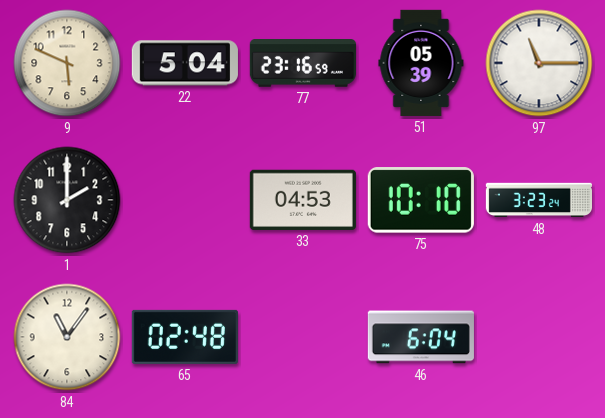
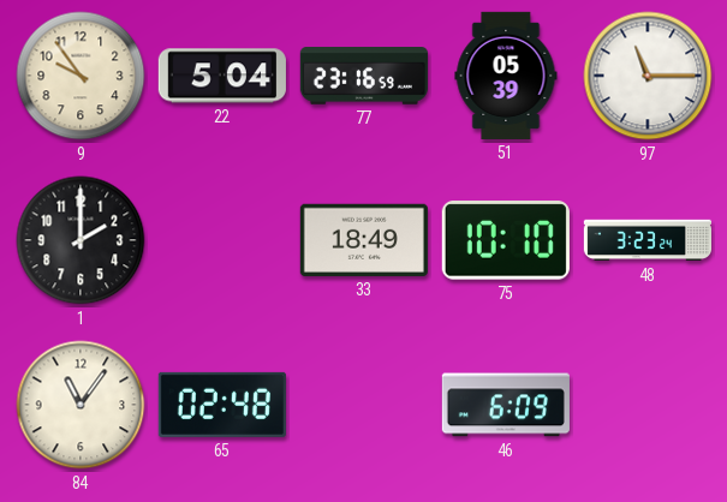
9: 5:49 -> 9:54
33: 04:53 -> 18:49
46: 6:04 -> 6:09
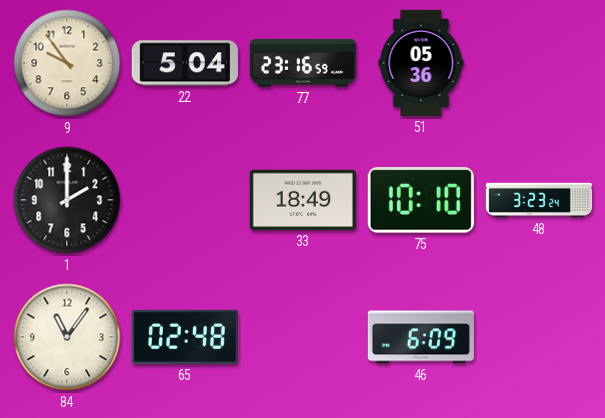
51: 05:39 -> 05:36
97: 11:15 -> none
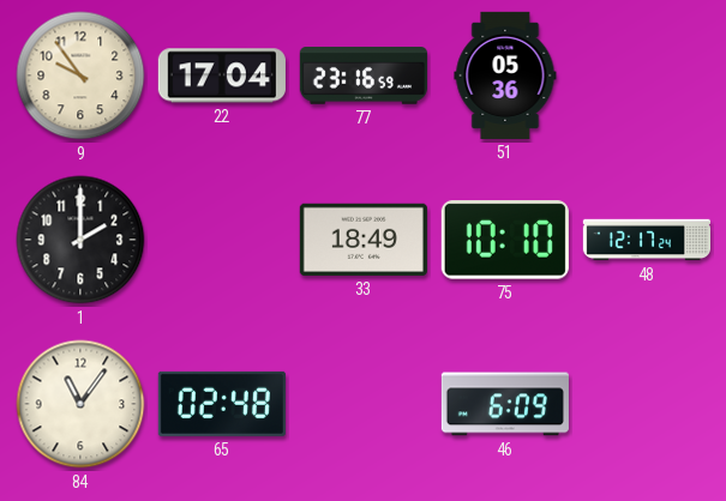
22: 5:04 -> 17:04
48: 3:23 -> 12:17
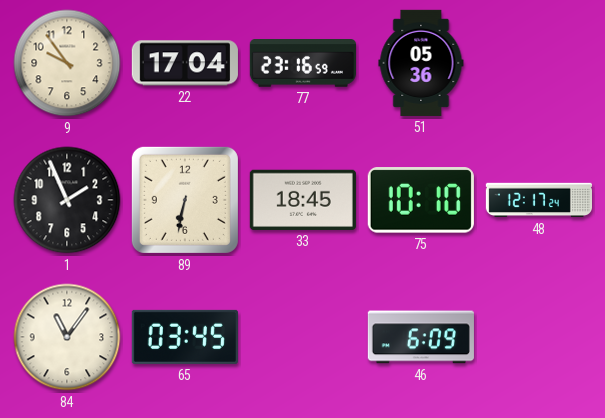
1: 2:00 -> 1:56
89: none -> 6:32
33: 18:49 -> 18:45
65: 02:48 -> 03:45
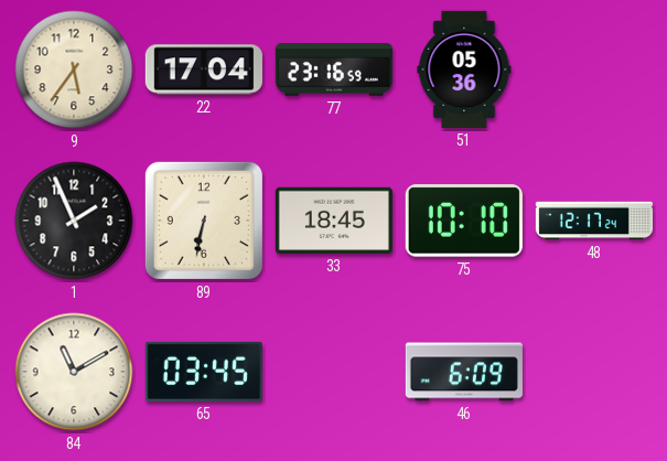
9: 9:54 -> 5:36
84: 11:06 -> 11:10
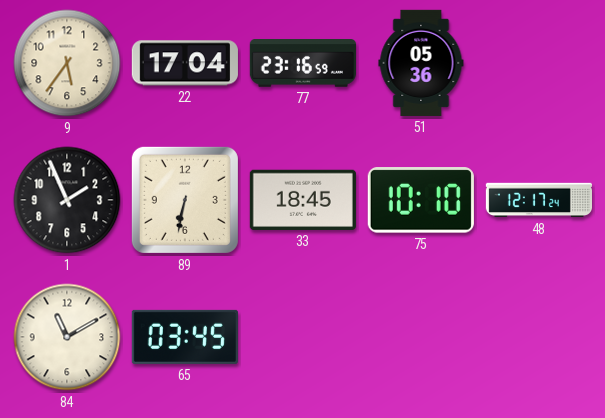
46: 6:09 -> none
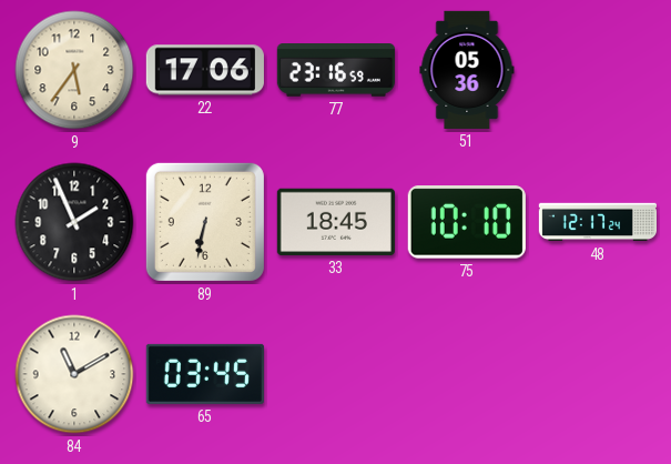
22: 17:04 -> 17:06
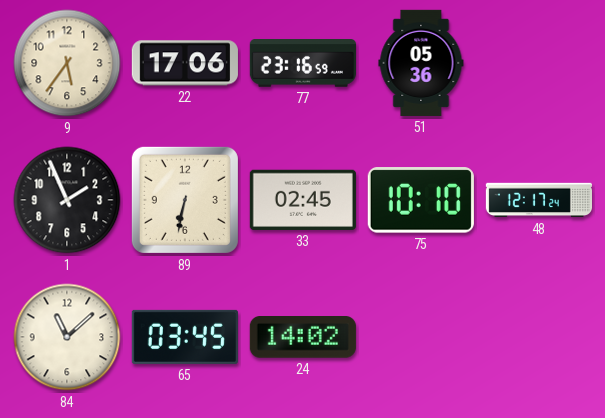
33: 18:45 -> 02:45
84: 11:10 -> 11:08
24: none -> 14:02
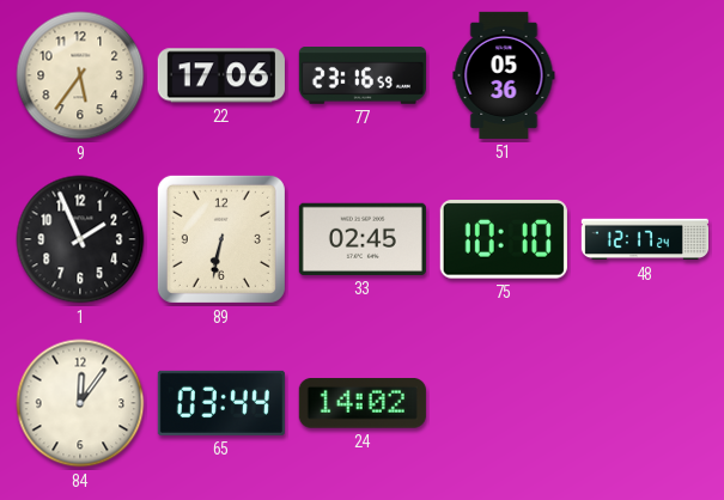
84: 11:08 -> 12:06
65: 03:45 -> 03:44
